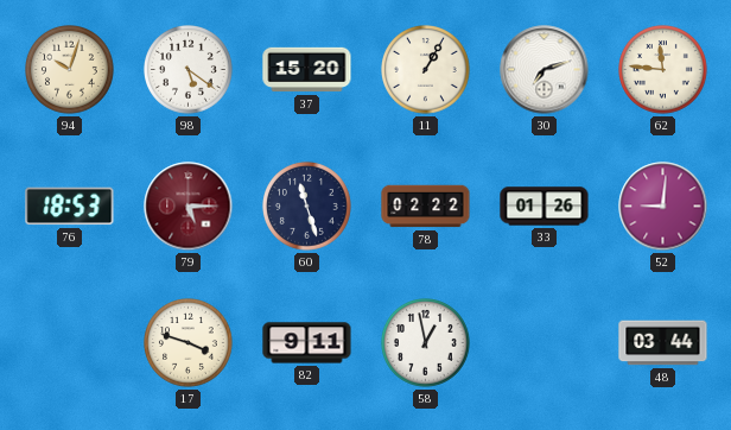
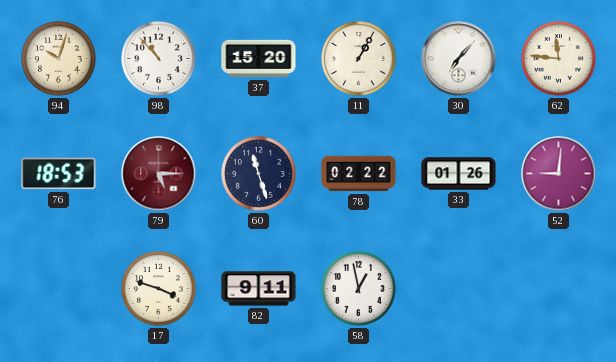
98: 5:21 -> 10:53
30: 7:12 -> 7:07
48: 03:44 -> none
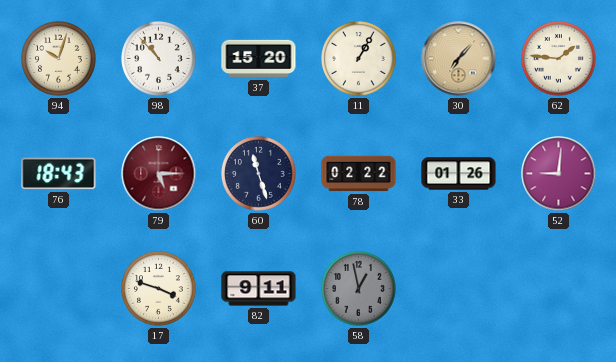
30 dial: white -> champagne
62: 11:46 -> 1:46
76: 18:53 -> 18:43
58 dial: white -> grey
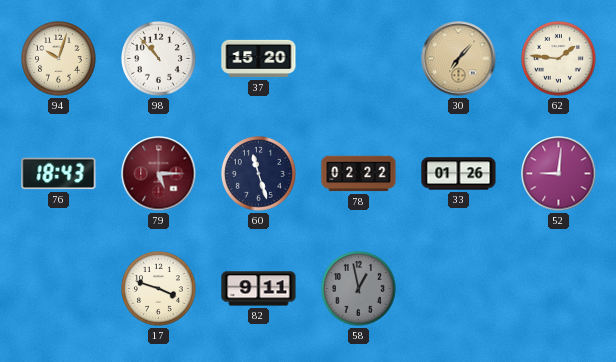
11: 1:05 -> none
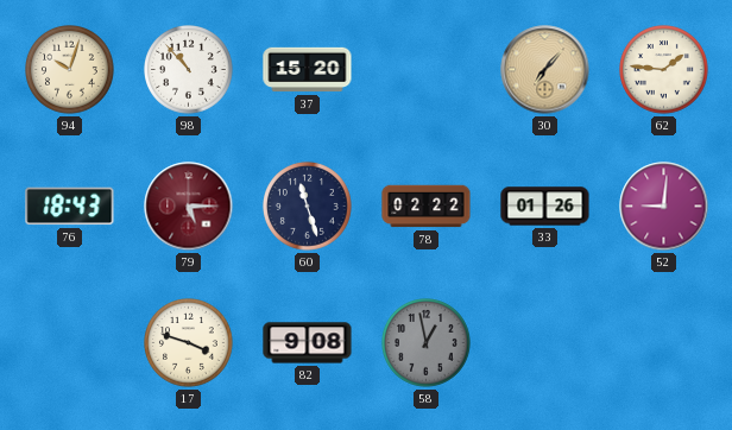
82: 9:11 -> 9:08
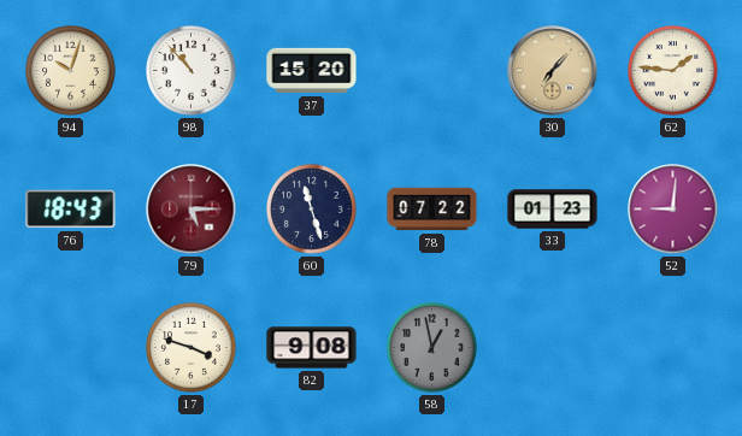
78: 02:22 -> 07:22
33: 01:26 -> 01:23
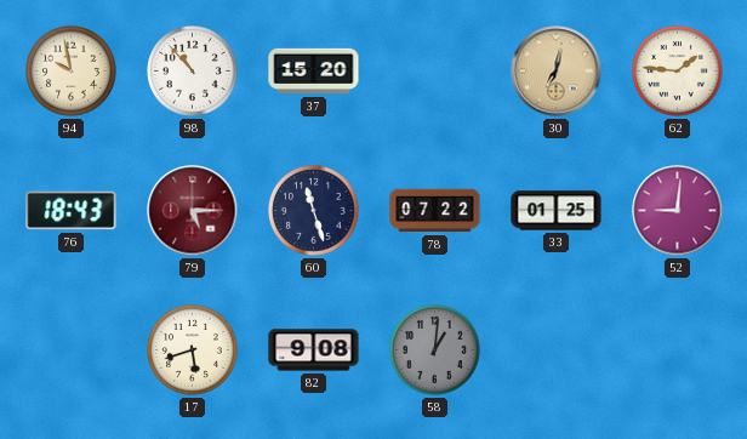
94: 10:03 -> 9:58
30: 7:07 -> 7:02
33: 01:23 -> 01:25
17: 3:48 -> 5:42
58: 12:58 -> 1:01
